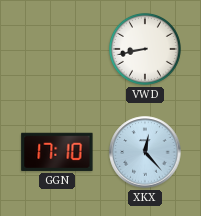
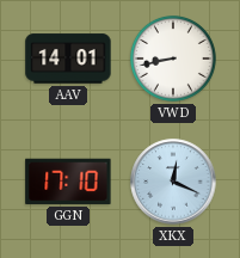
AAV: none -> 14:01
XKX: 12:23 -> 12:19
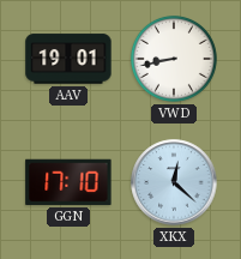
AAV: 14:01 -> 19:01
XKX: 12:19 -> 12:22
